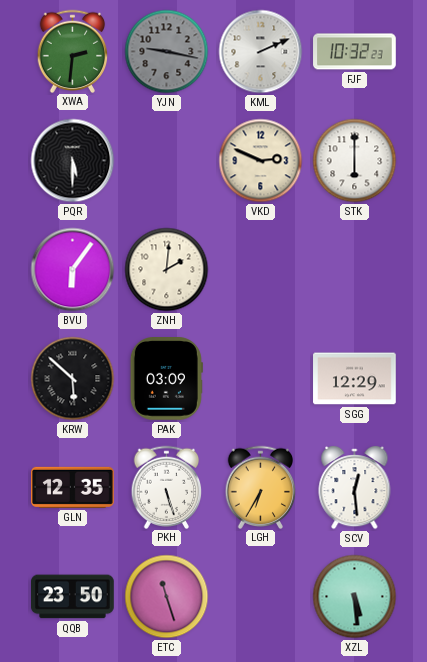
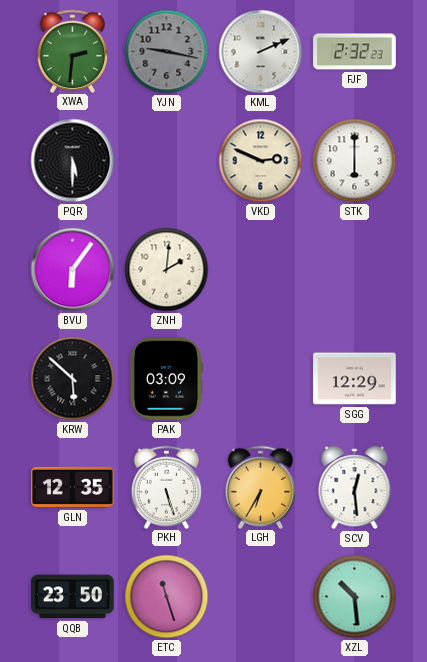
FJF: 10:32 -> 2:32
XZL: 5:29 -> 10:29
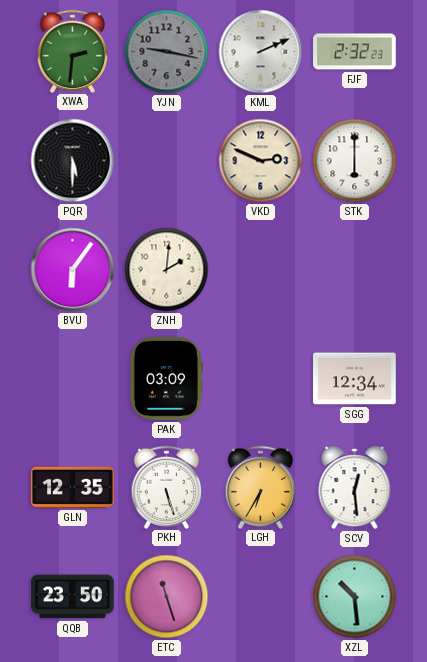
KRW: 5:52 -> none
SGG: 12:29 -> 12:34
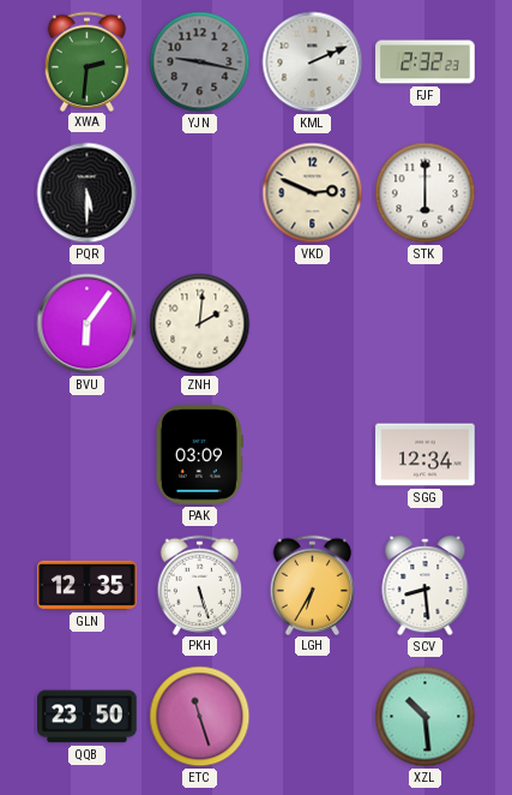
SCV: 12:29 -> 8:29
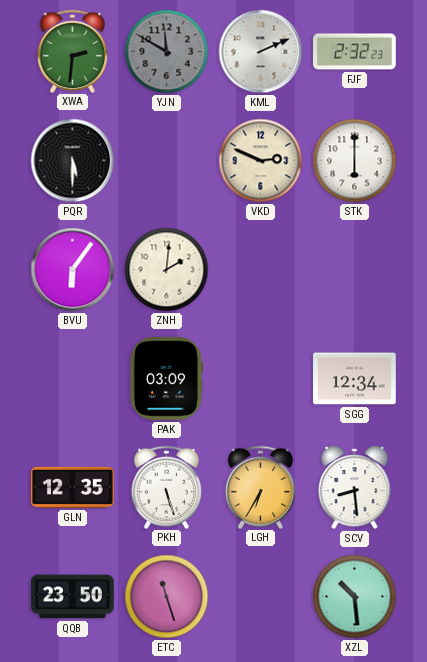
YJN: 9:17 -> 11:50
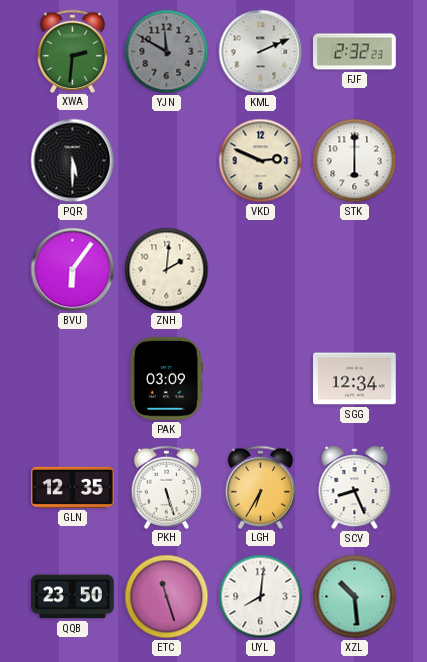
SCV: 8:29 -> 8:26
UYL: none -> 8:01
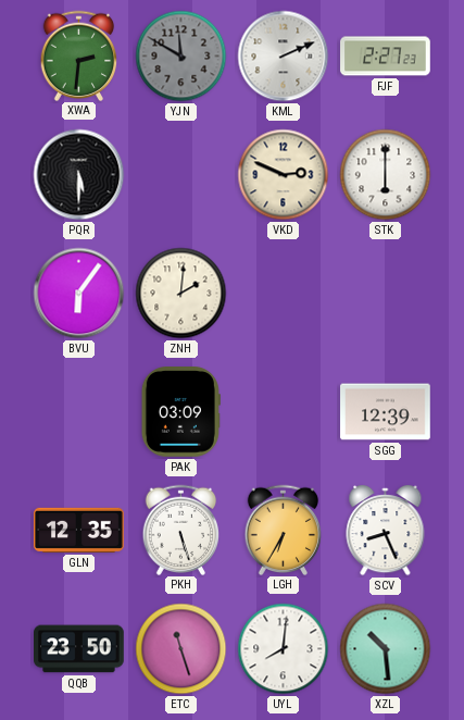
FJF: 2:32 -> 2:27
SGG: 12:34 -> 12:39
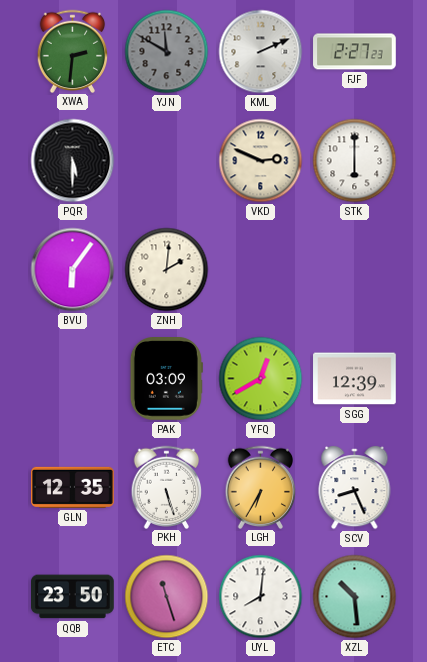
YFQ: none -> 12:40
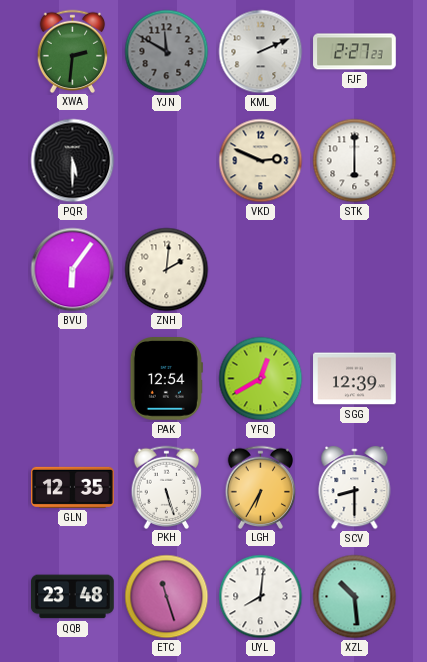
PAK: 03:09 -> 12:54
SCV: 8:26 -> 8:30
QQB: 23:50 -> 23:48
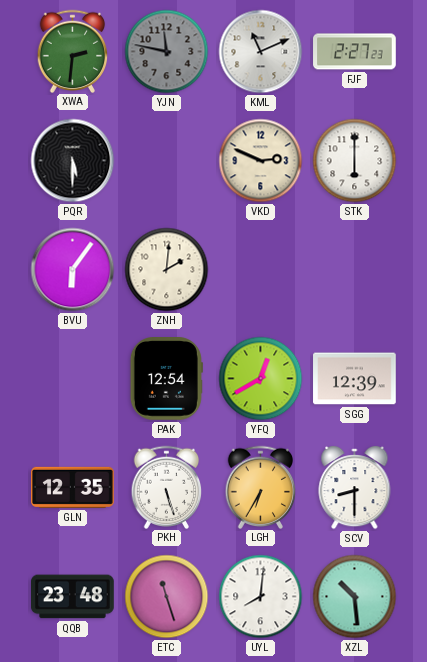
YJN: 11:50 -> 11:47
KML: 2:11 -> 11:11
